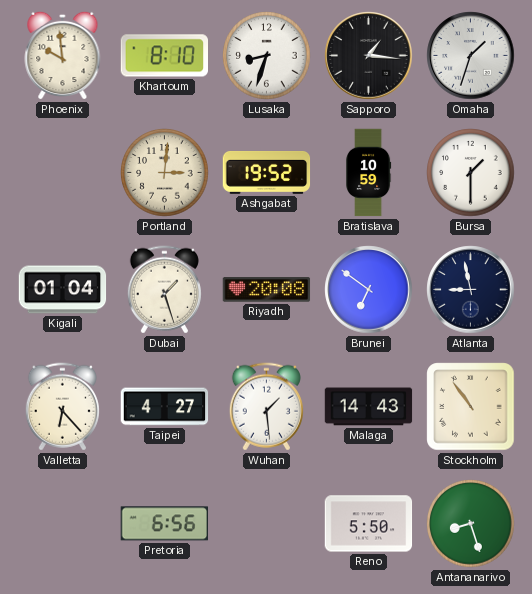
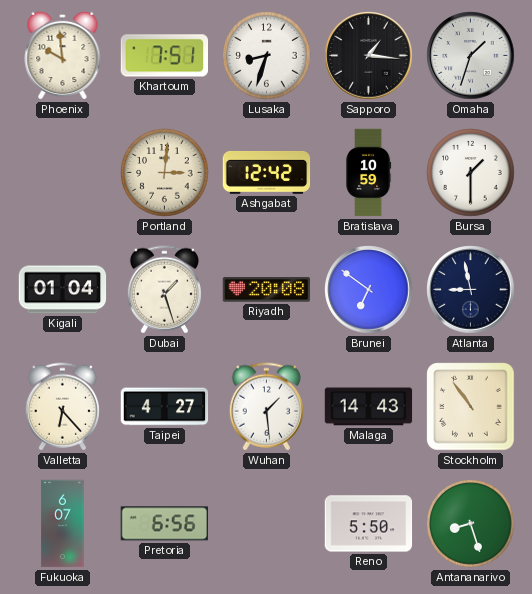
Khartoum: 8:10 -> 7:51
Ashgabat: 19:52 -> 12:42
Fukuoka: none -> 6:07
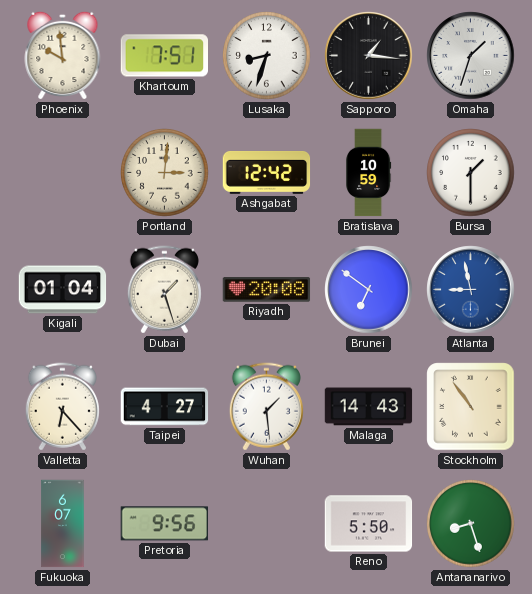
Atlanta dial: navy -> blue
Pretoria: 6:56 -> 9:56
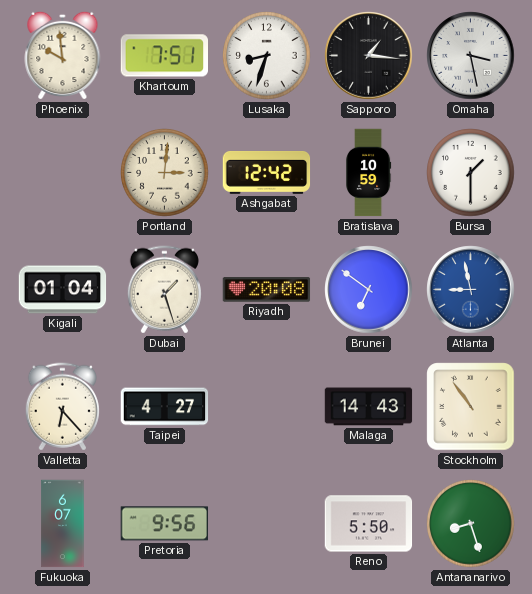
Omaha: 1:33 -> 3:28
Wuhan: 1:29 -> none
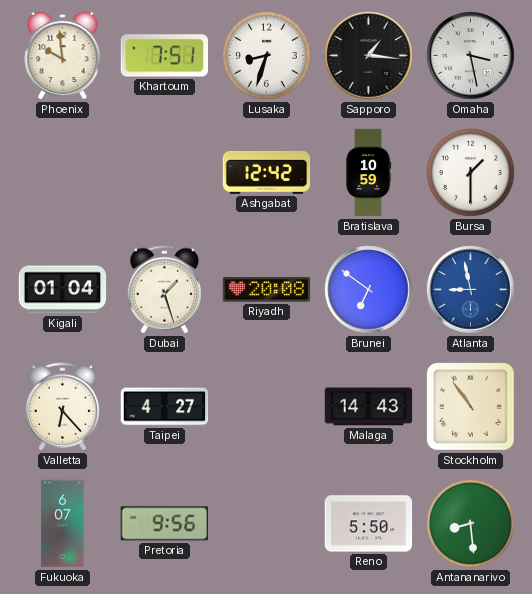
Portland: 3:01 -> none
Antananarivo: 8:27 -> 8:29
